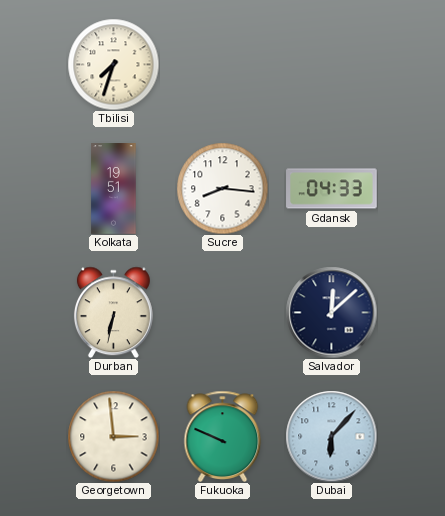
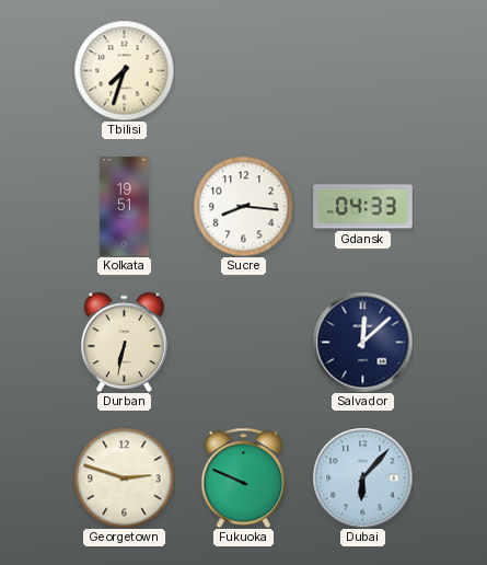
Georgetown: 2:59 -> 2:48
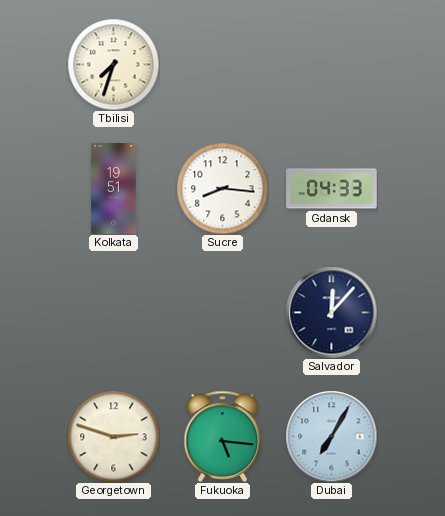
Durban: 6:32 -> none
Salvador: 12:08 -> 12:07
Fukuoka: 9:49 -> 5:16
Dubai: 6:07 -> 7:05
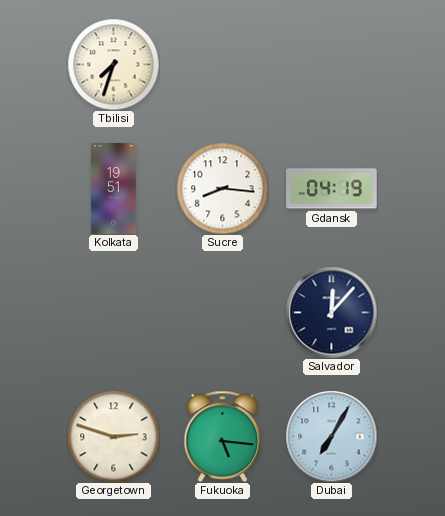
Gdansk: 04:33 -> 04:19
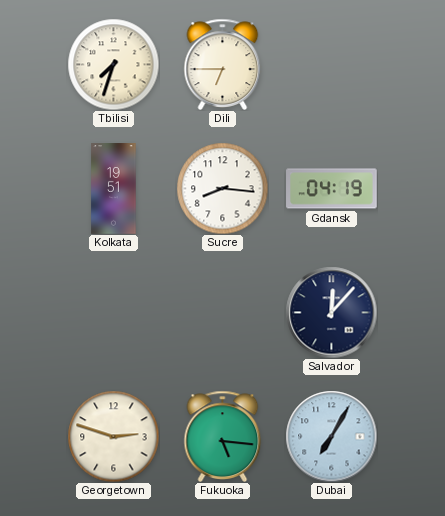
Dili: none -> 6:45
